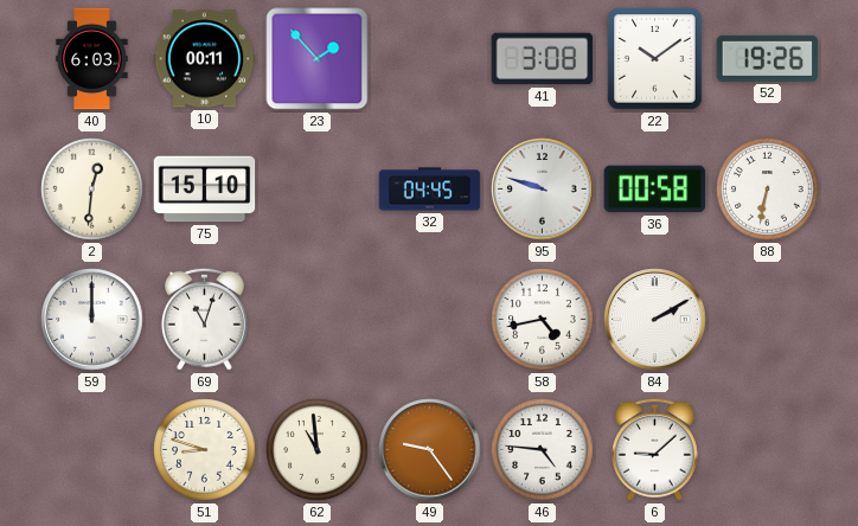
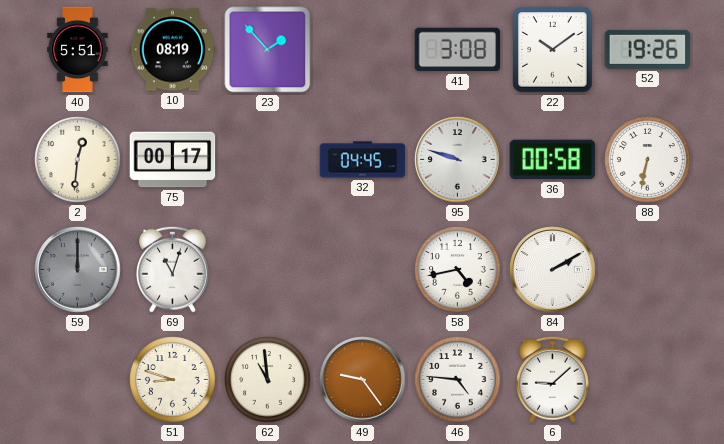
40: 6:03 -> 5:51
10: 00:11 -> 08:19
75: 15:10 -> 00:17
59 dial: white -> grey
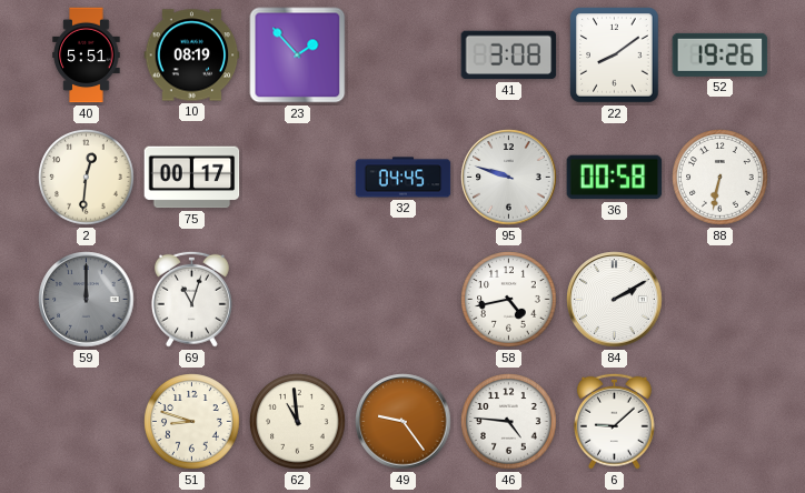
22: 10:09 -> 8:09
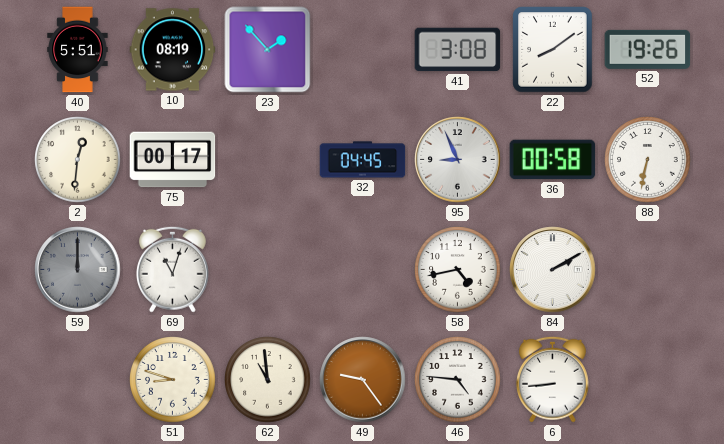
95: 9:48 -> 8:56
6: 9:08 -> 8:44
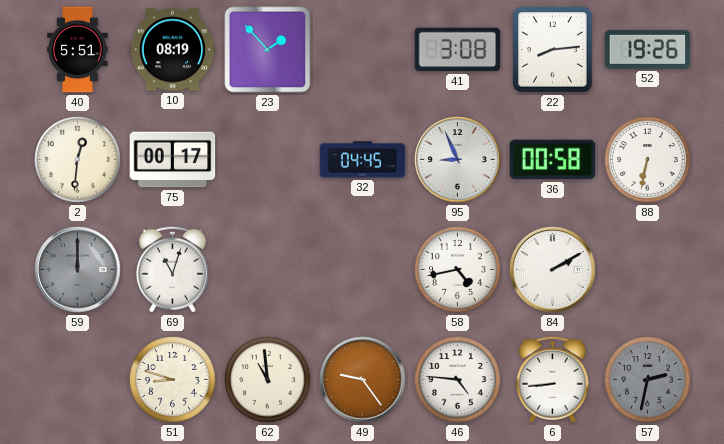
22: 8:09 -> 8:14
57: none -> 2:32
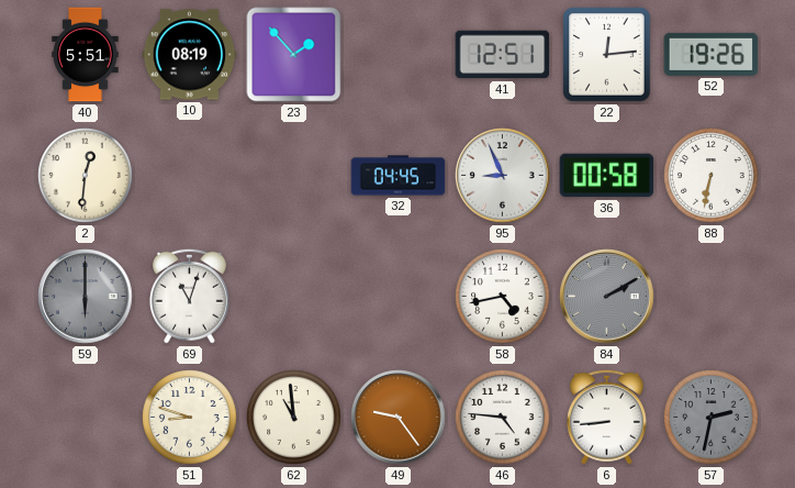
41: 3:08 -> 12:51
22: 8:14 -> 12:14
75: 00:17 -> none
59: 12:00 -> 6:00
84 dial: white -> grey
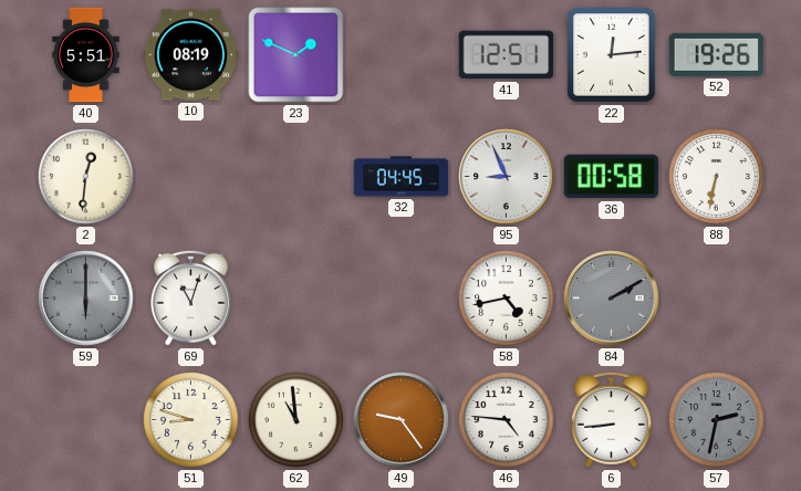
23: 1:53 -> 1:49
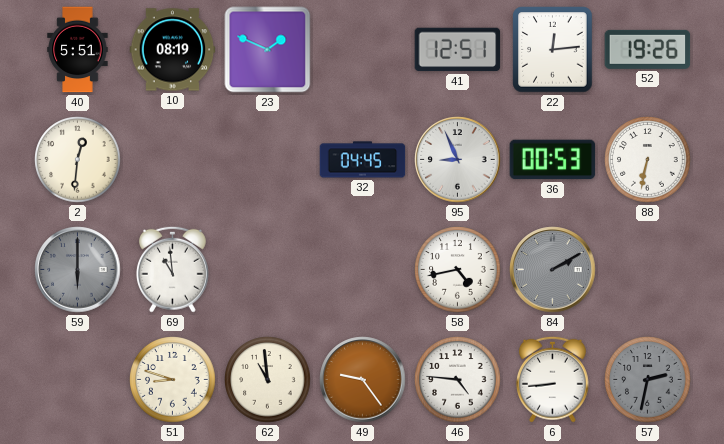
36: 00:58 -> 00:53
69: 11:03 -> 10:59
